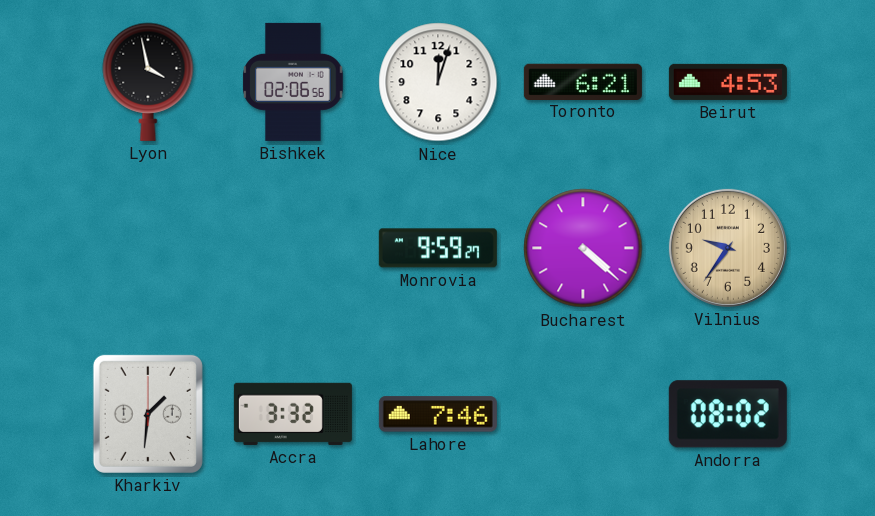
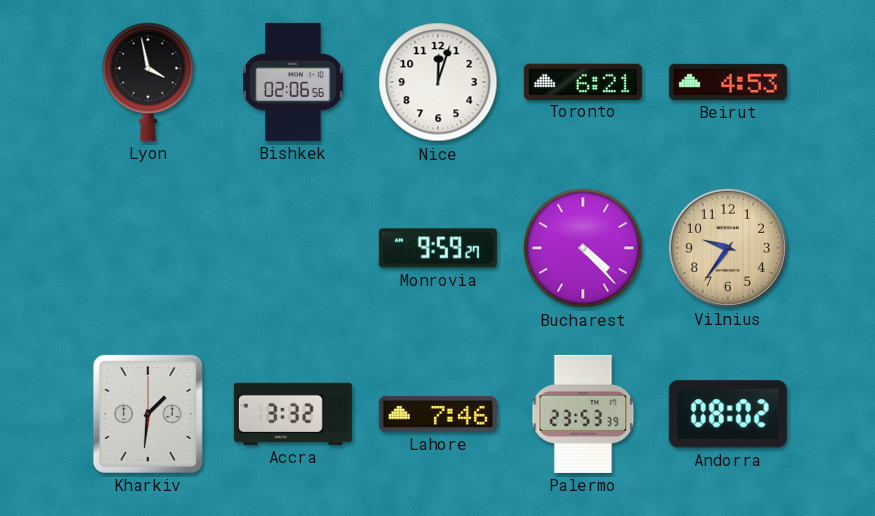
Bucharest: 4:22 -> 4:23
Palermo: none -> 23:53
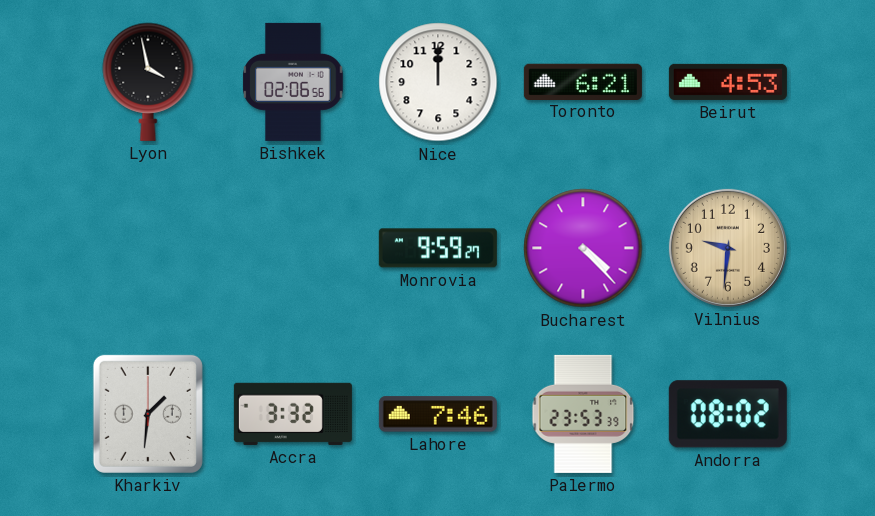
Nice: 12:03 -> 12:00
Vilnius: 9:36 -> 9:31
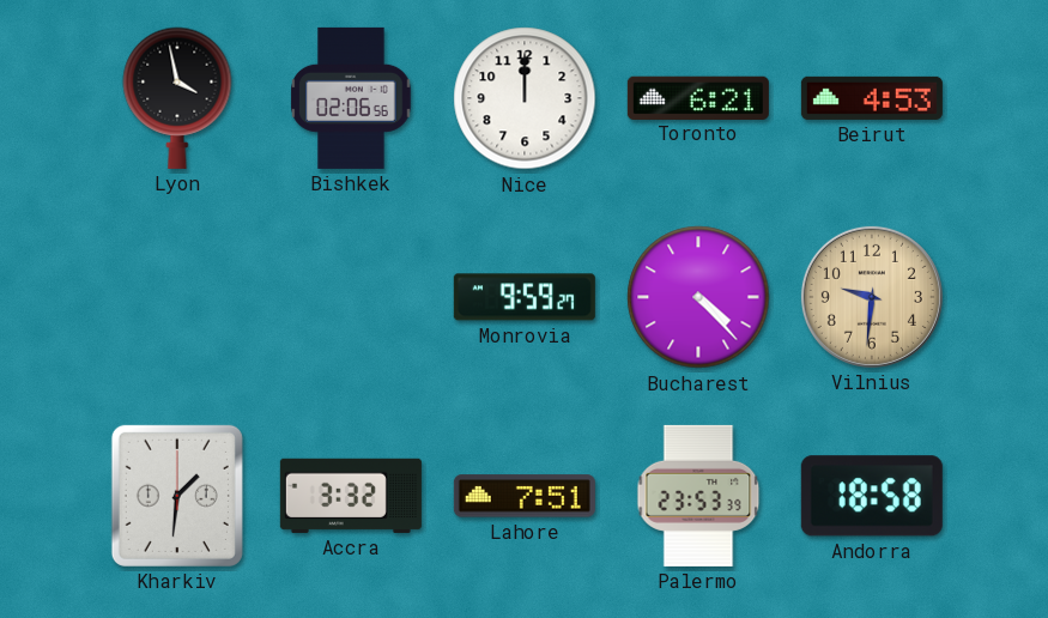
Lahore: 7:46 -> 7:51
Andorra: 08:02 -> 18:58
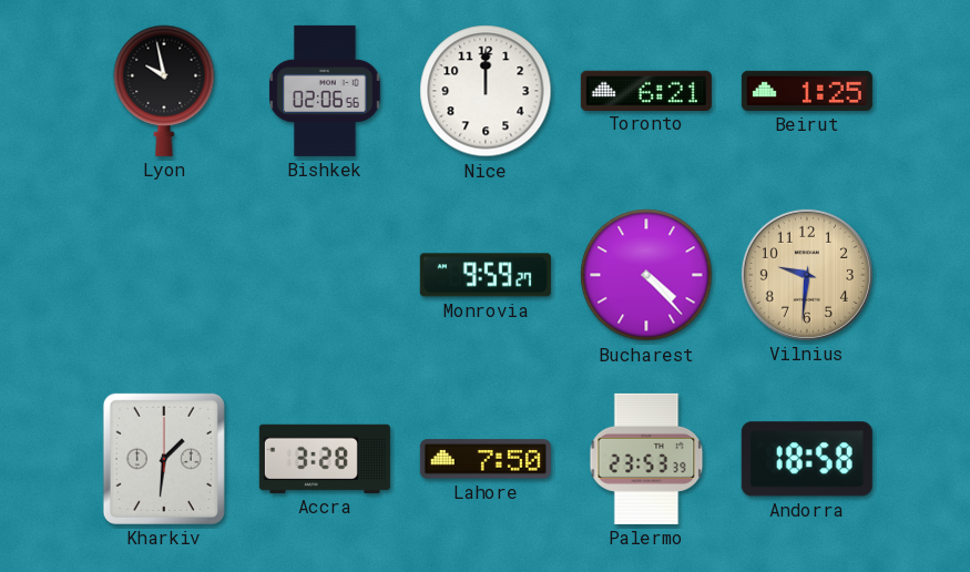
Lyon: 3:58 -> 9:58
Beirut: 4:53 -> 1:25
Accra: 3:32 -> 3:28
Lahore: 7:51 -> 7:50
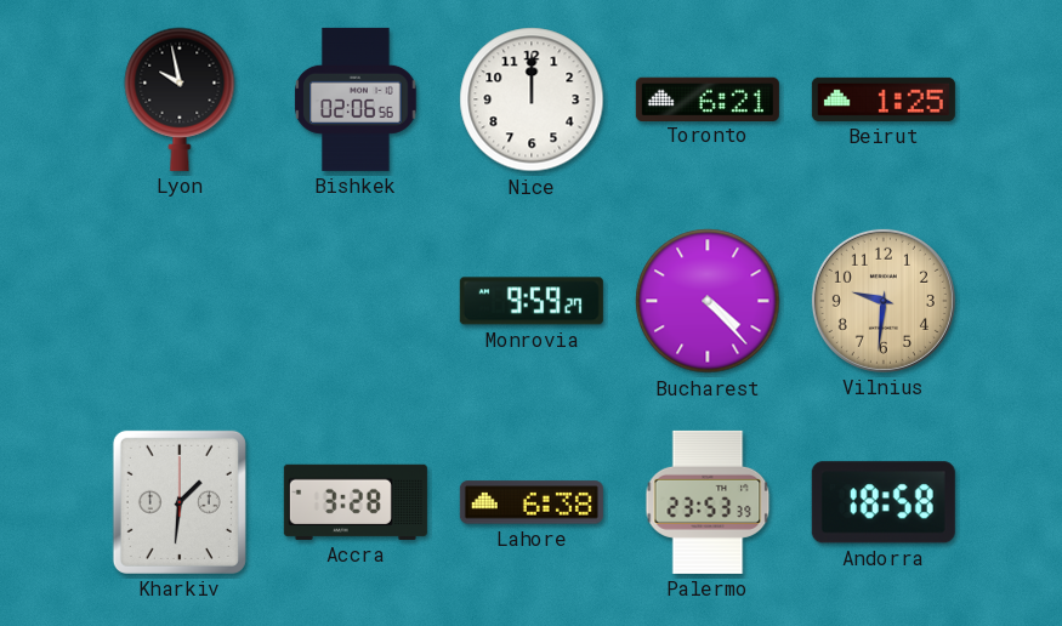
Lahore: 7:50 -> 6:38
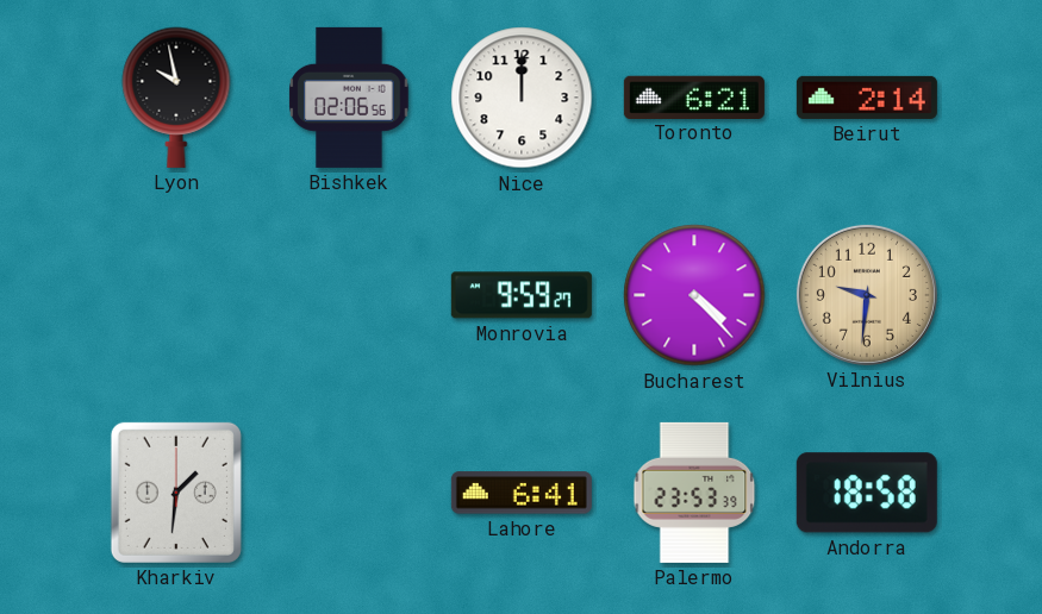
Beirut: 1:25 -> 2:14
Accra: 3:28 -> none
Lahore: 6:38 -> 6:41
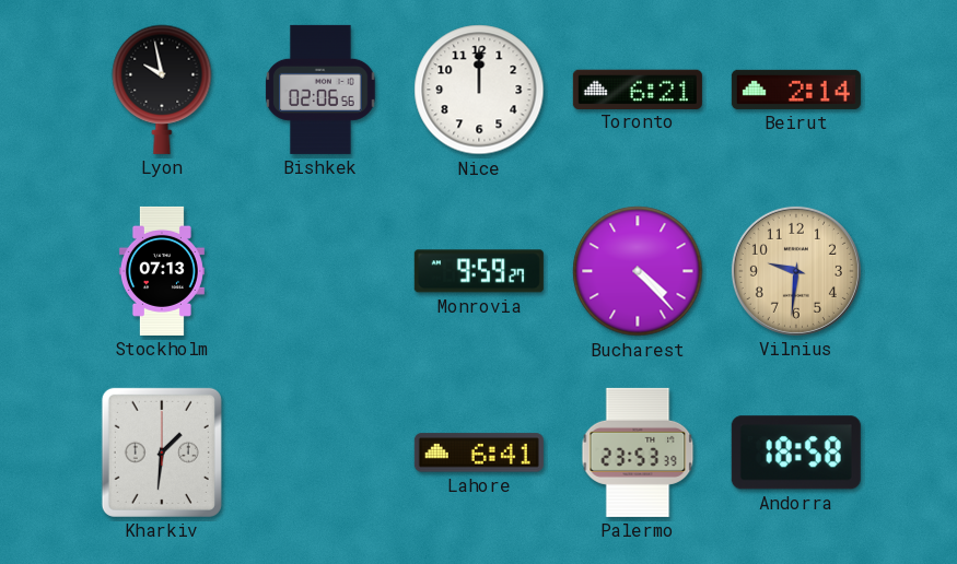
Stockholm: none -> 07:13
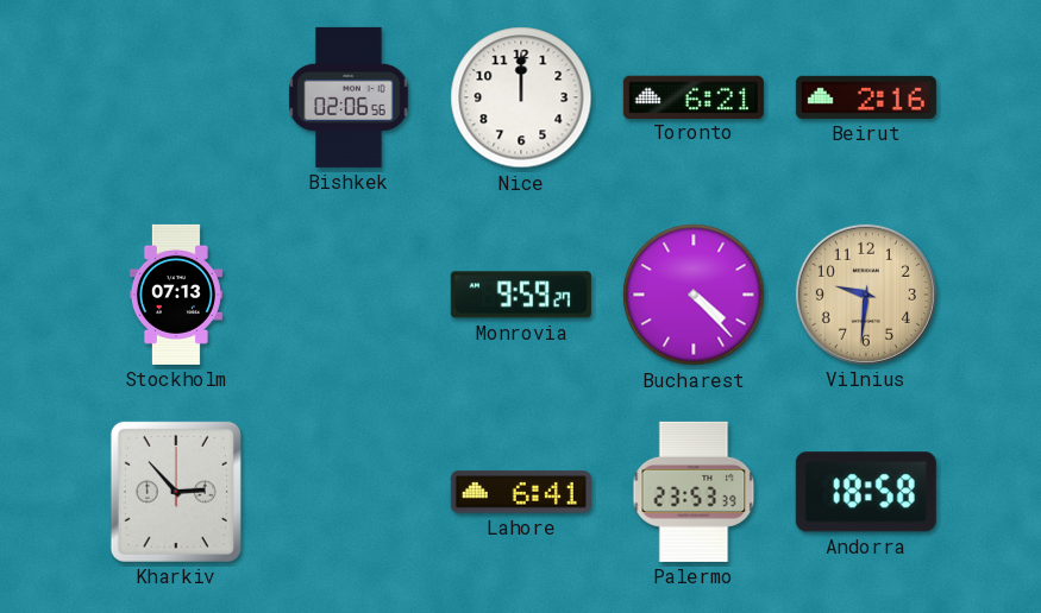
Lyon: 9:58 -> none
Beirut: 2:14 -> 2:16
Kharkiv: 1:31 -> 2:53
